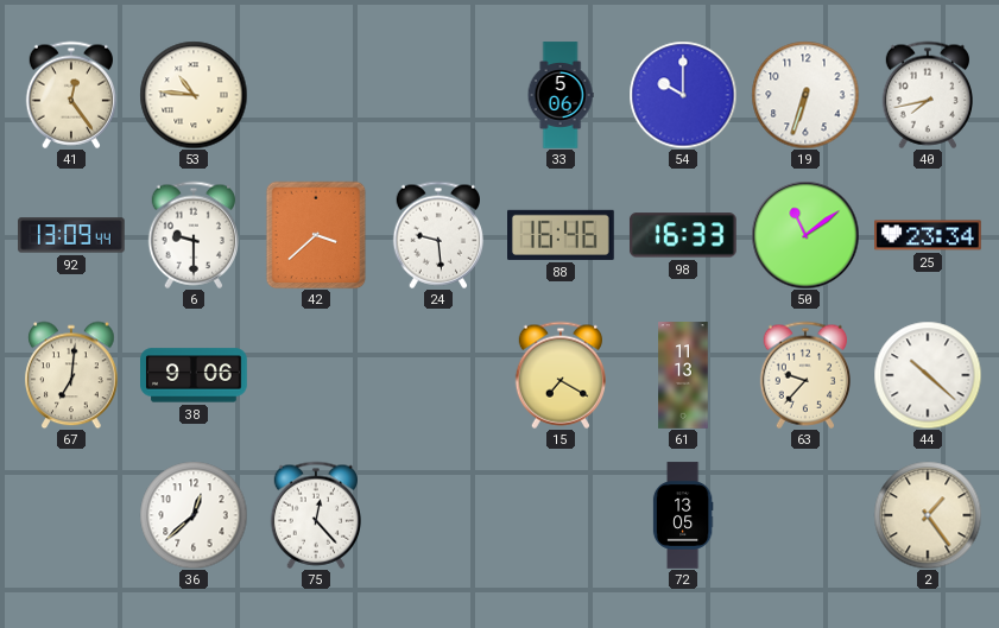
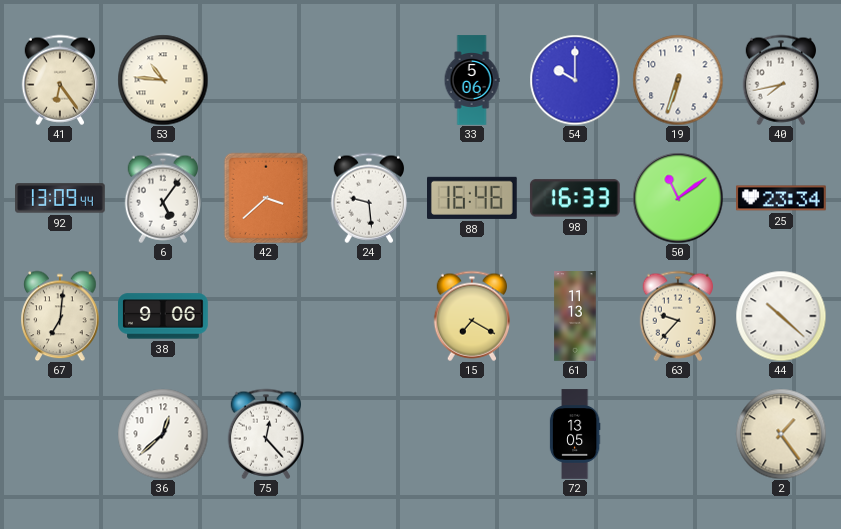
41: 12:24 -> 6:24
6: 9:30 -> 5:06
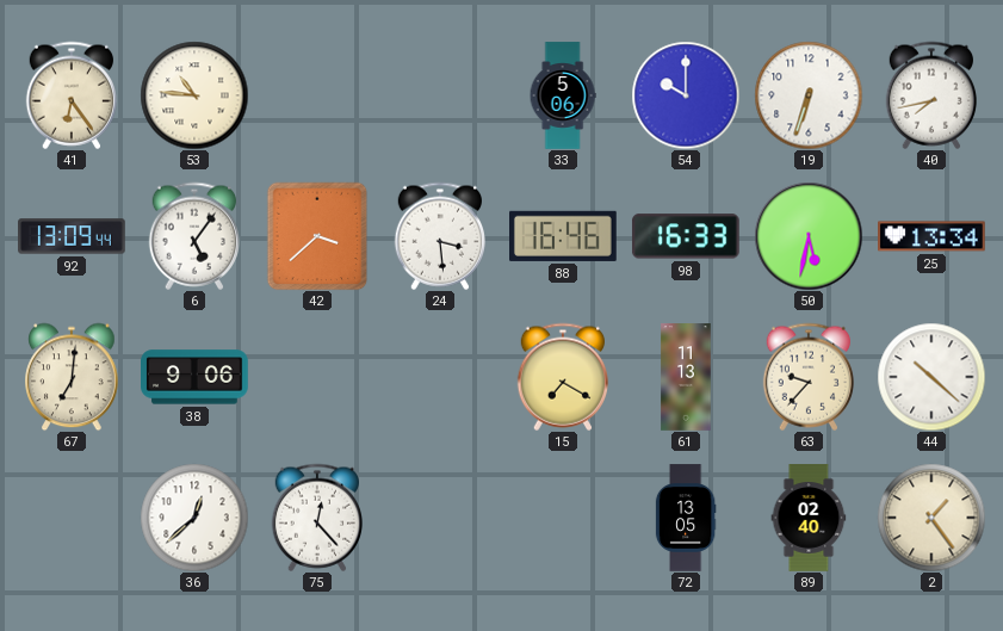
24: 9:29 -> 3:29
50: 11:09 -> 5:32
25: 23:34 -> 13:34
89: none -> 02:40
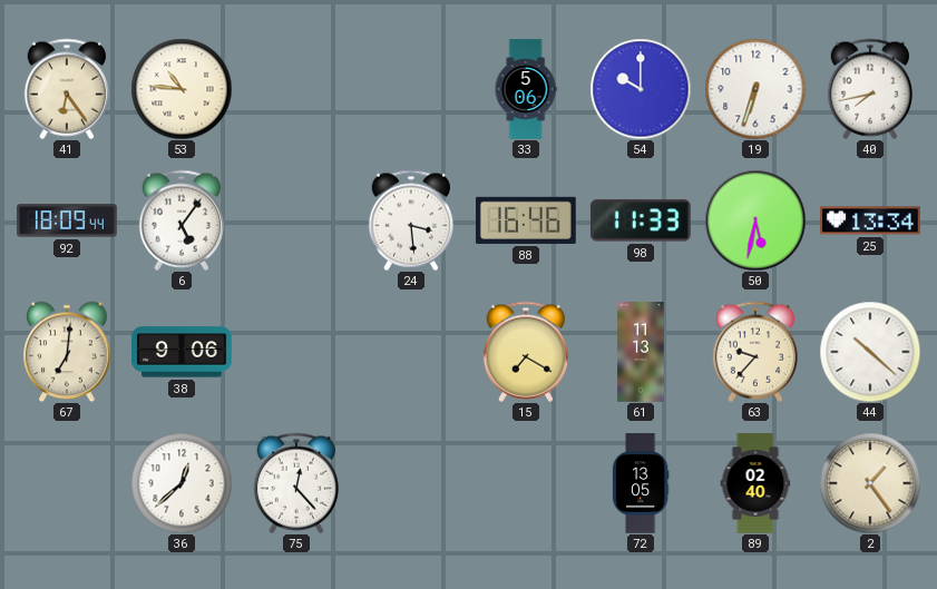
92: 13:09 -> 18:09
42: 3:38 -> none
98: 16:33 -> 11:33
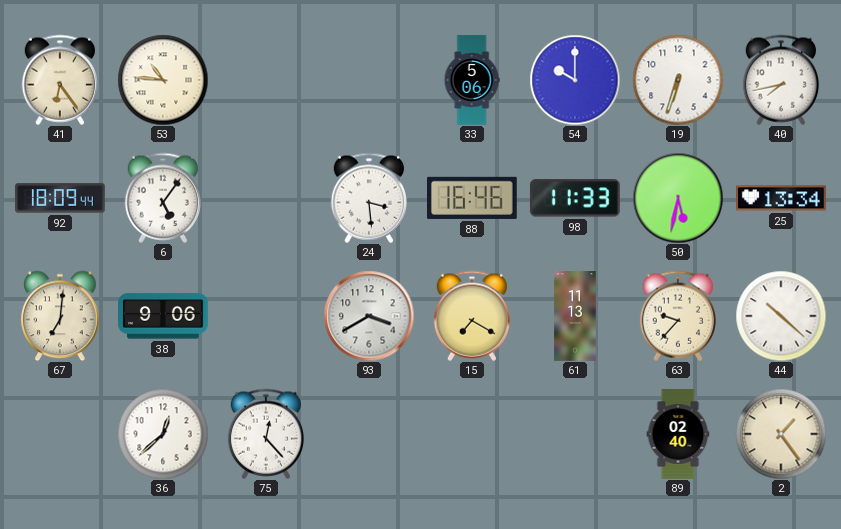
93: none -> 3:40
72: 13:05 -> none
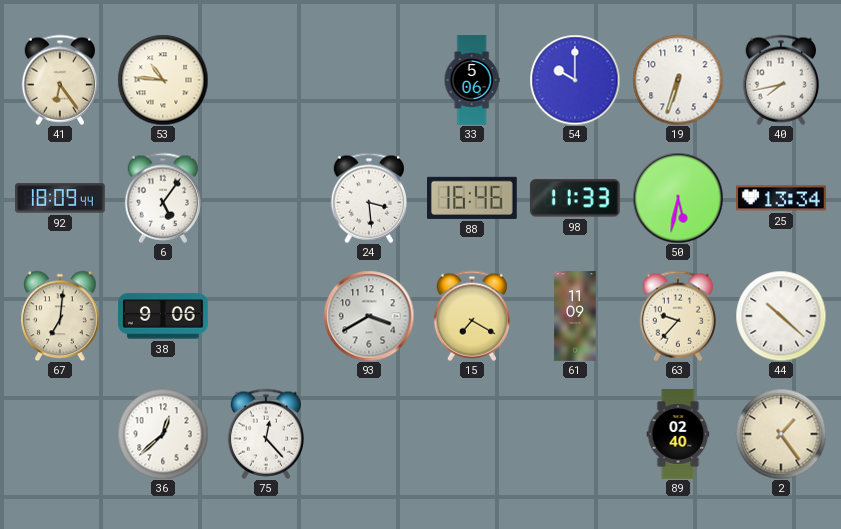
61: 11:13 -> 11:09
